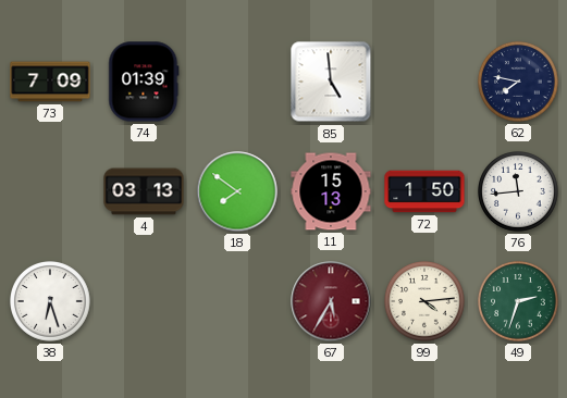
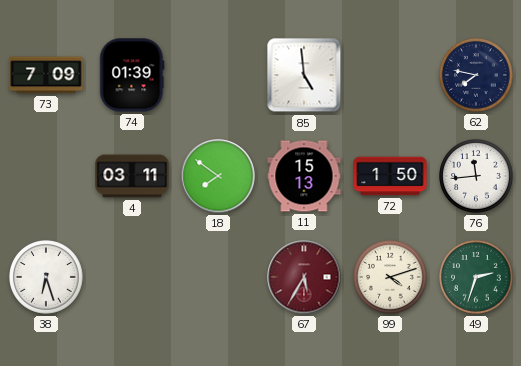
4: 03:13 -> 03:11
99: 4:14 -> 4:12
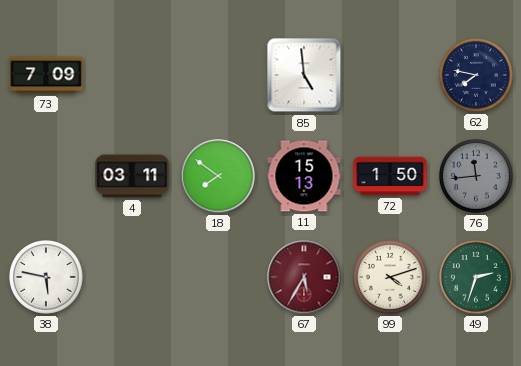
74: 01:39 -> none
76 dial: white -> grey
38: 6:27 -> 5:47
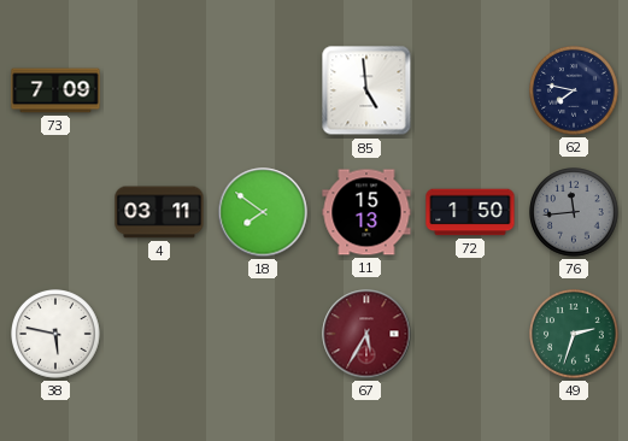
99: 4:12 -> none
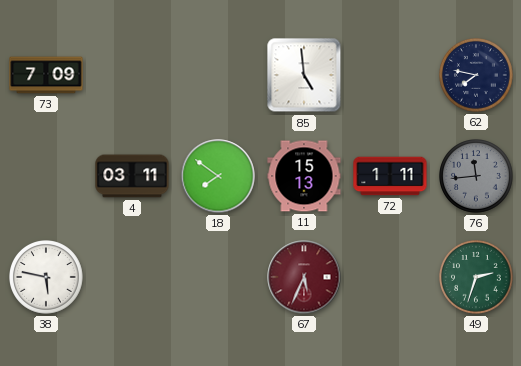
72: 1:50 -> 1:11
67: 5:35 -> 5:34
